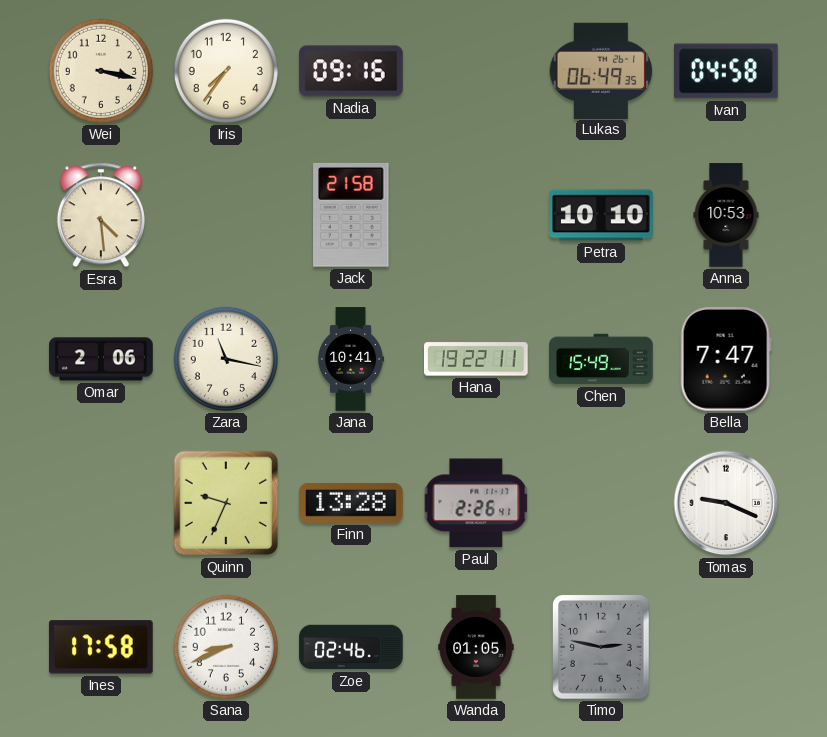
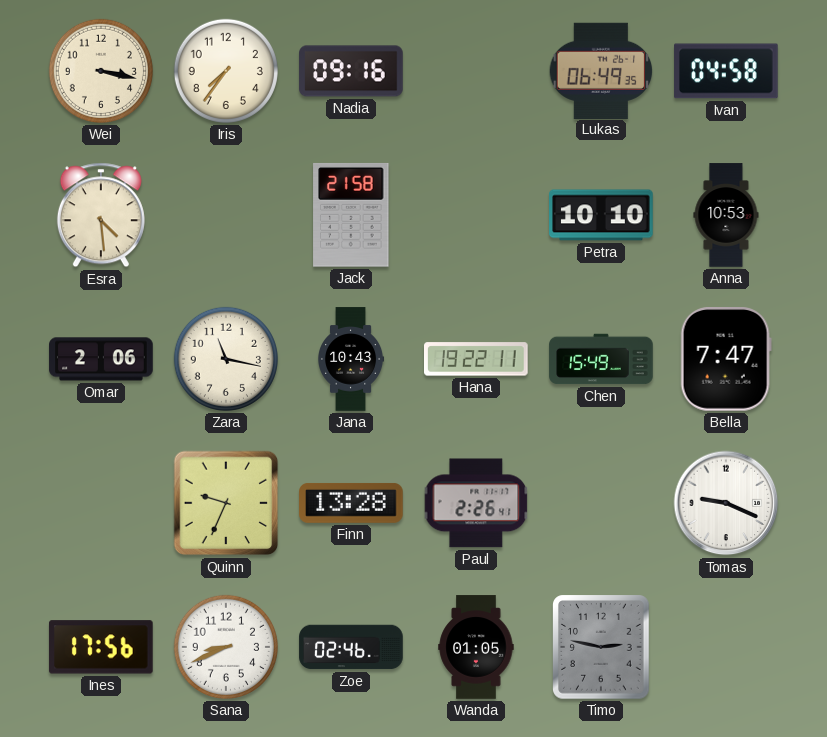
Jana: 10:41 -> 10:43
Ines: 17:58 -> 17:56
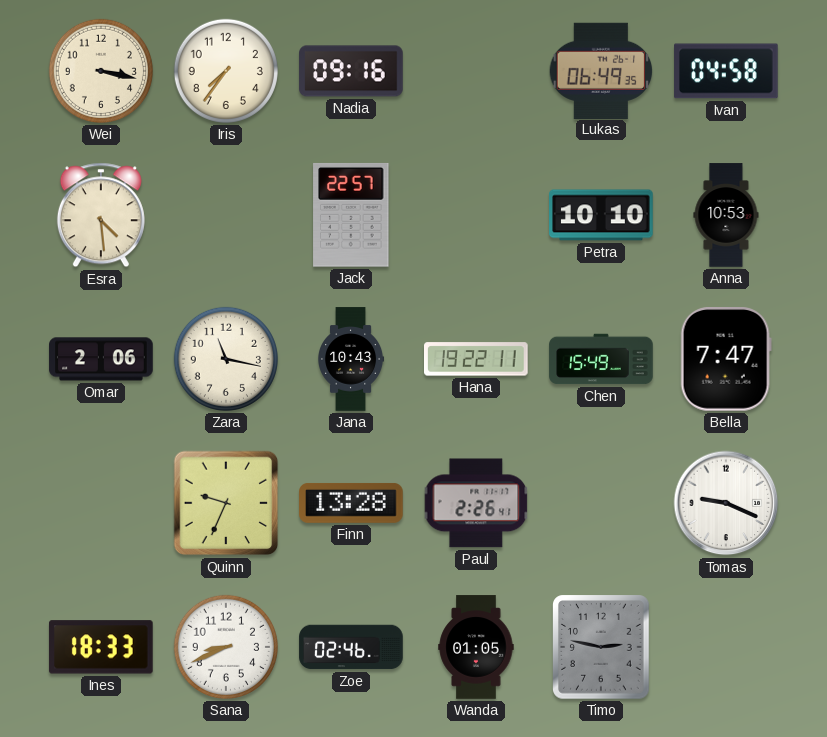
Jack: 21:58 -> 22:57
Ines: 17:56 -> 18:33
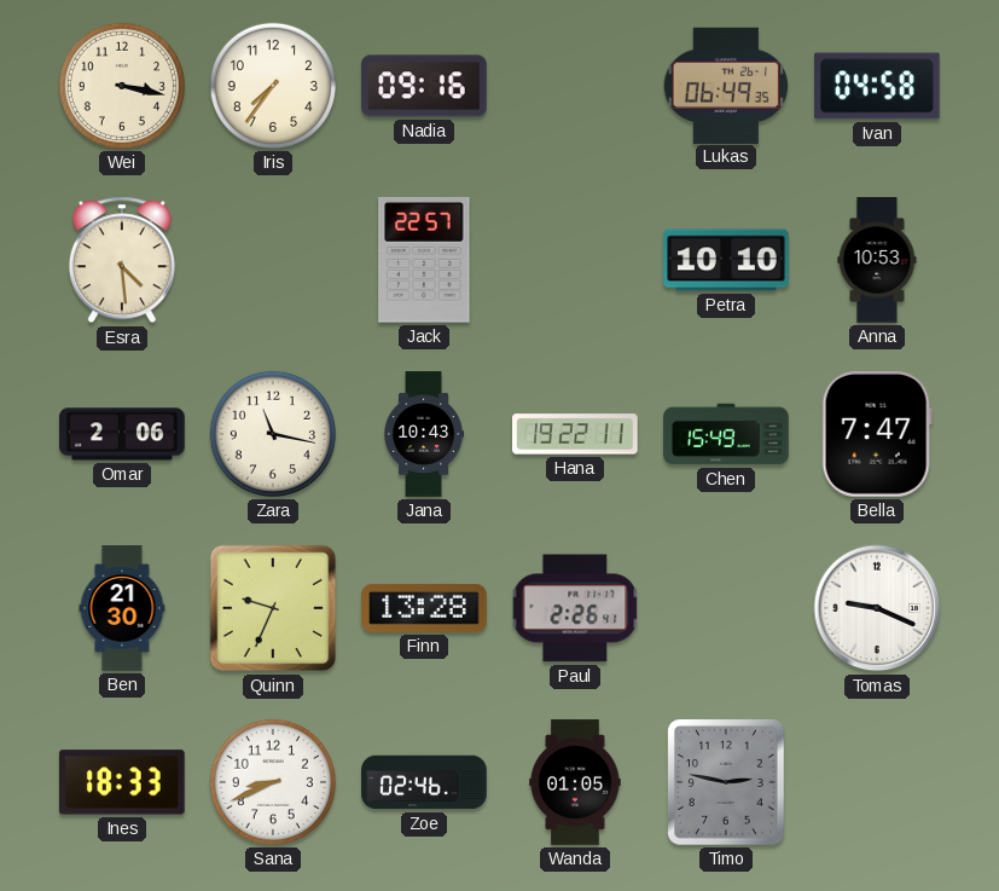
Ben: none -> 21:30
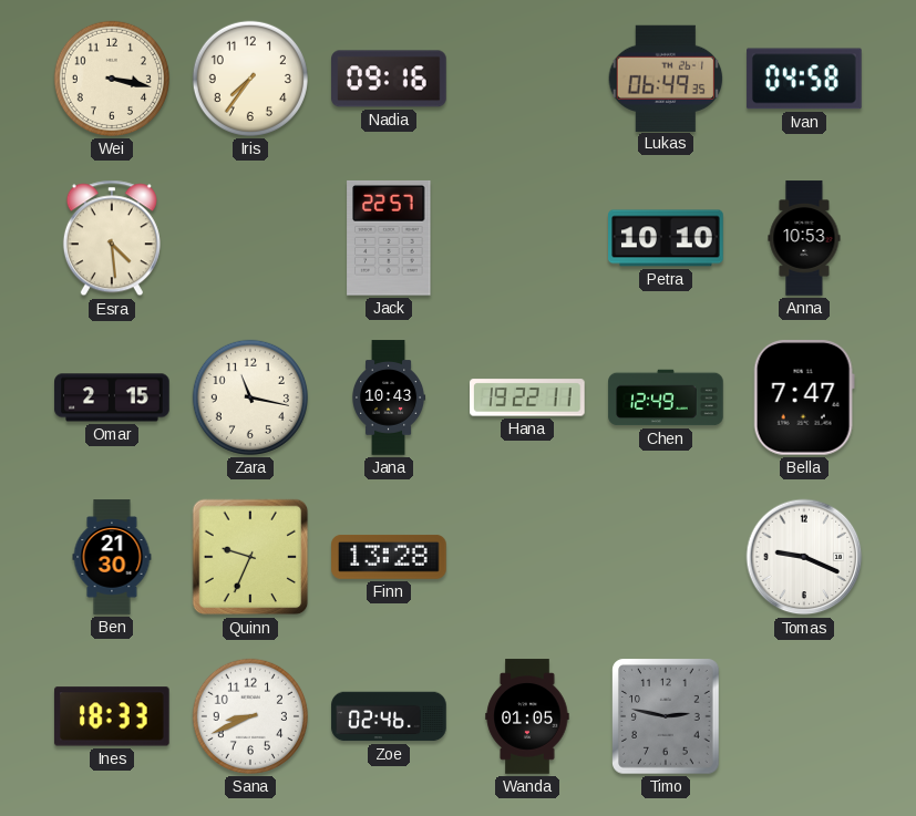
Omar: 2:06 -> 2:15
Chen: 15:49 -> 12:49
Paul: 2:26 -> none
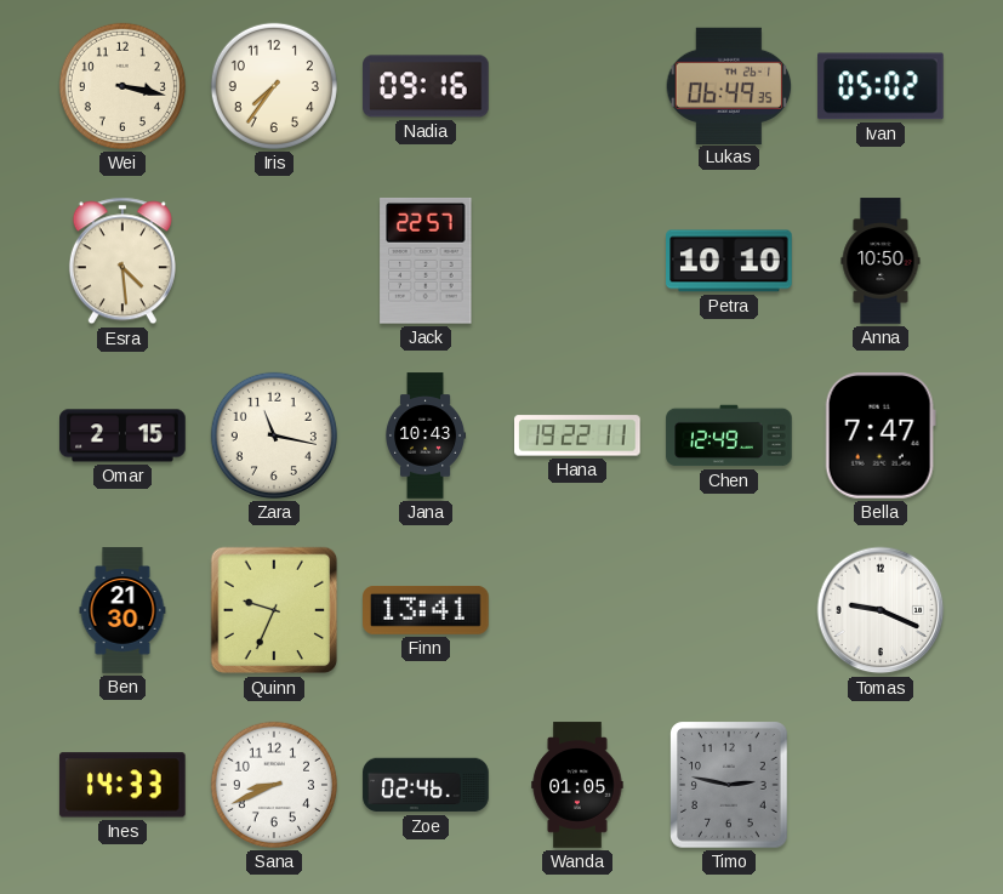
Ivan: 04:58 -> 05:02
Anna: 10:53 -> 10:50
Finn: 13:28 -> 13:41
Ines: 18:33 -> 14:33
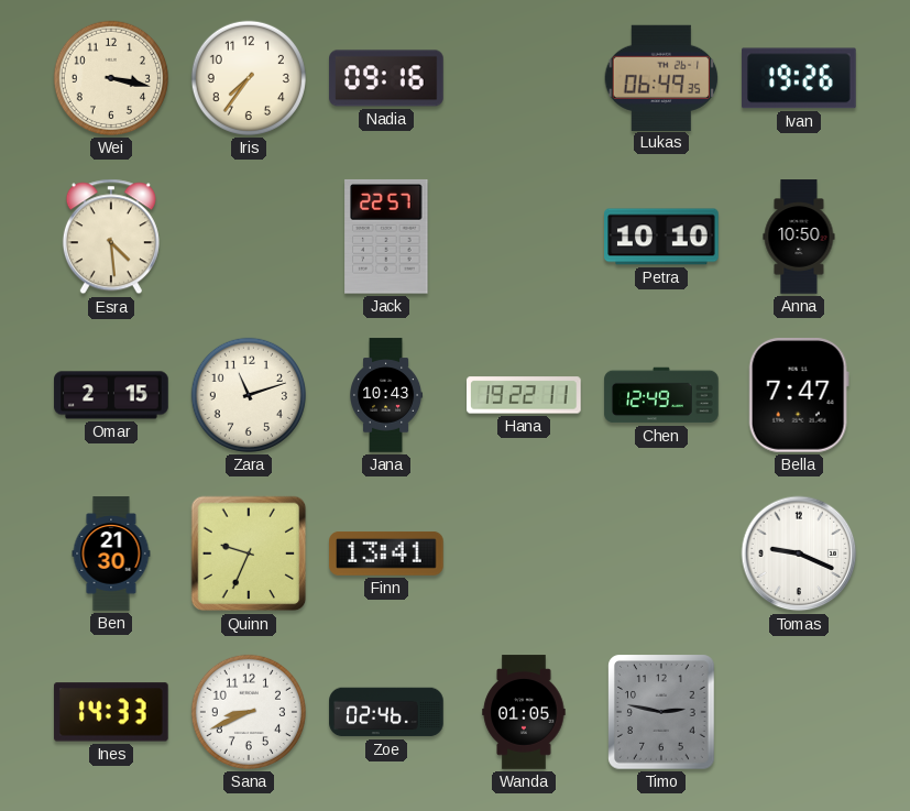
Ivan: 05:02 -> 19:26
Zara: 11:17 -> 11:12
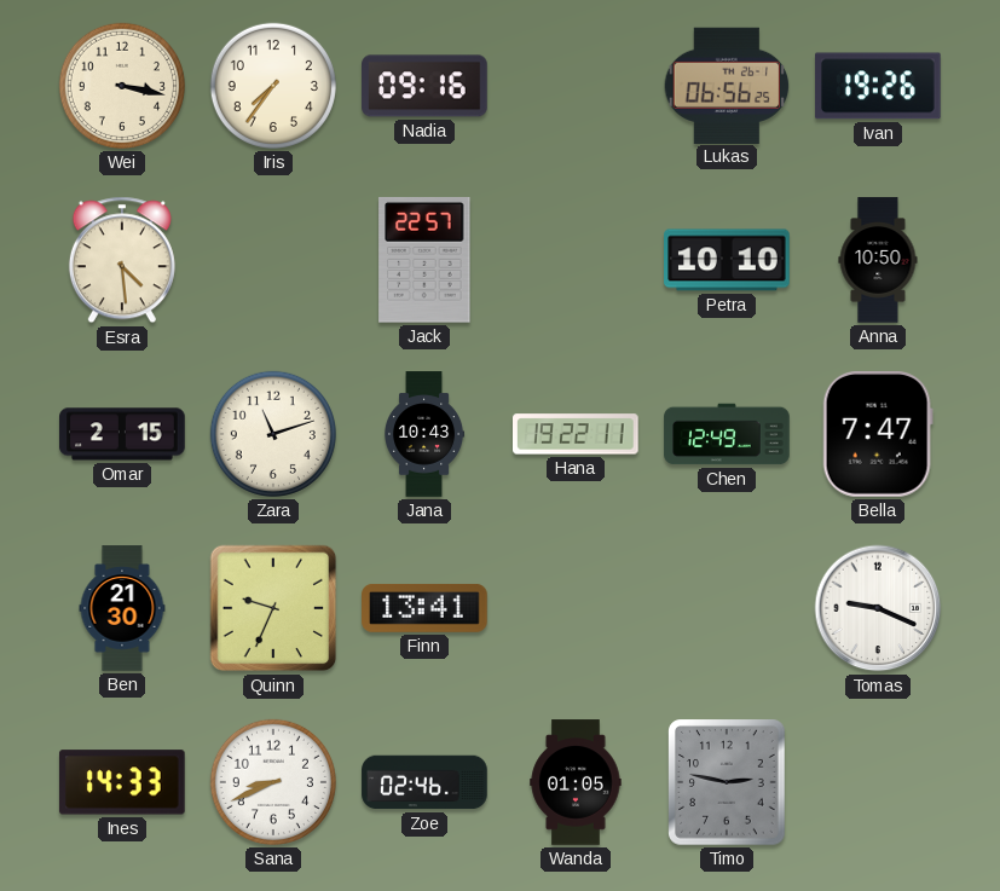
Lukas: 06:49 -> 06:56
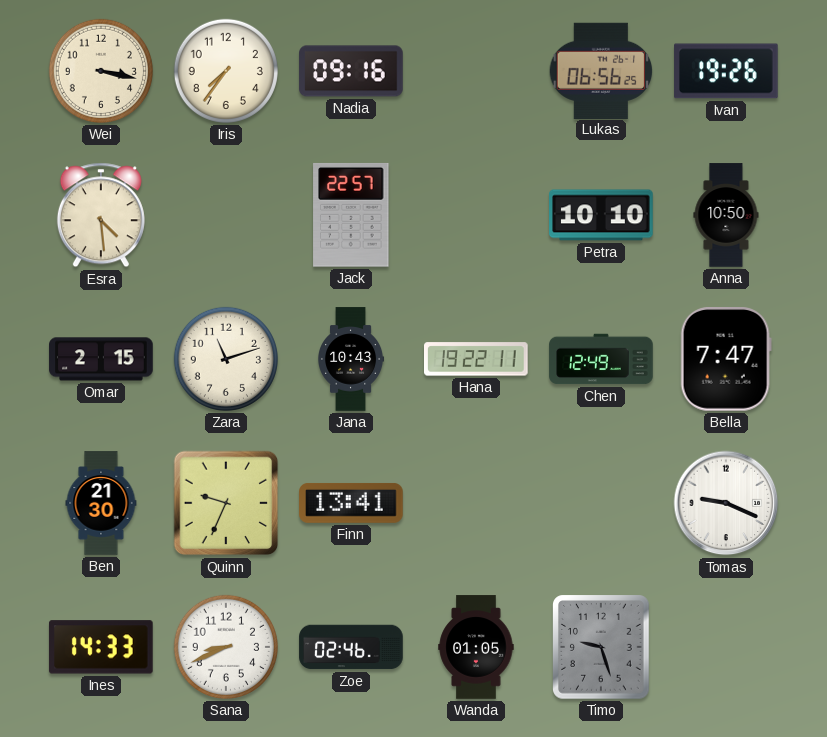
Timo: 2:47 -> 9:27
